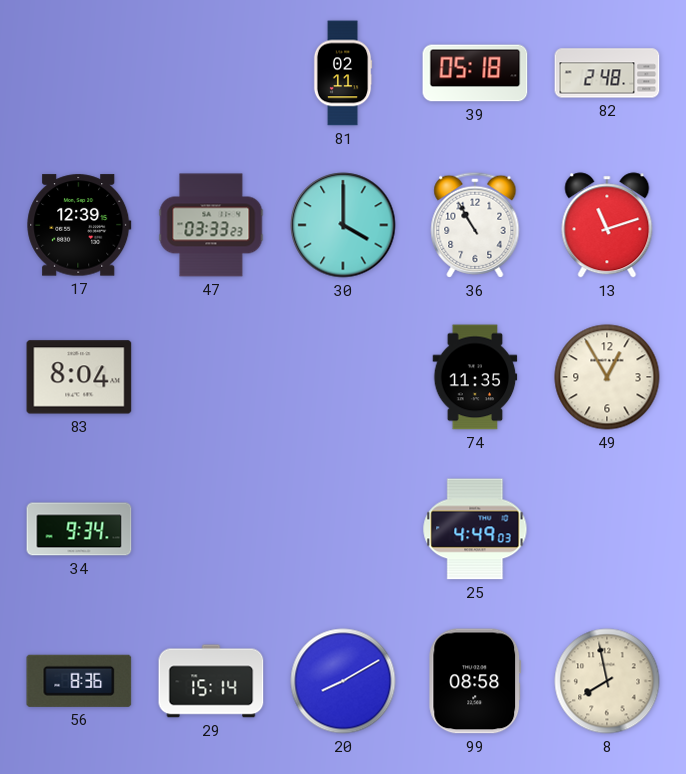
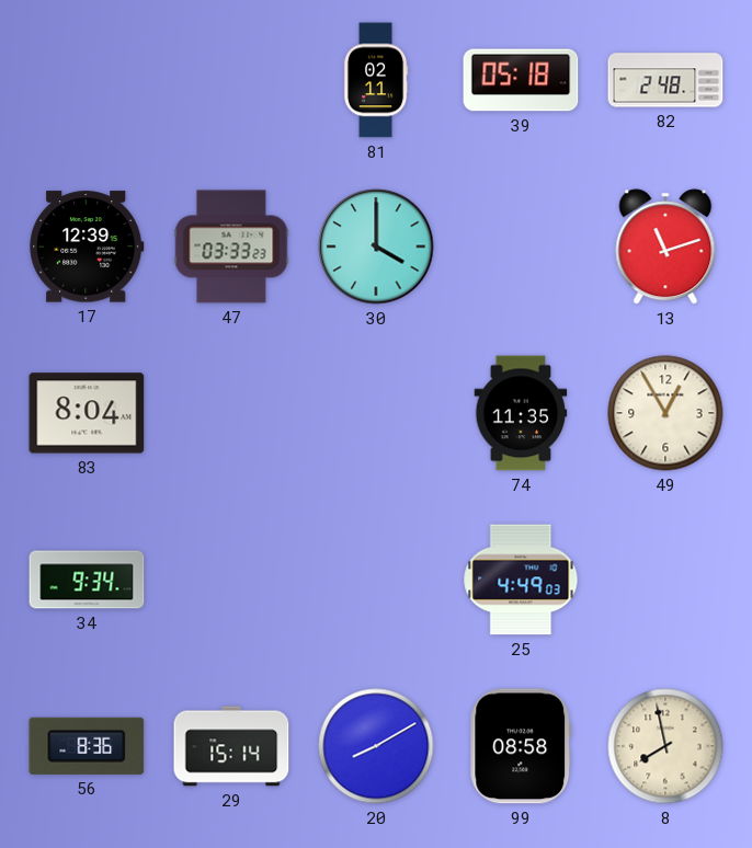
36: 10:55 -> none
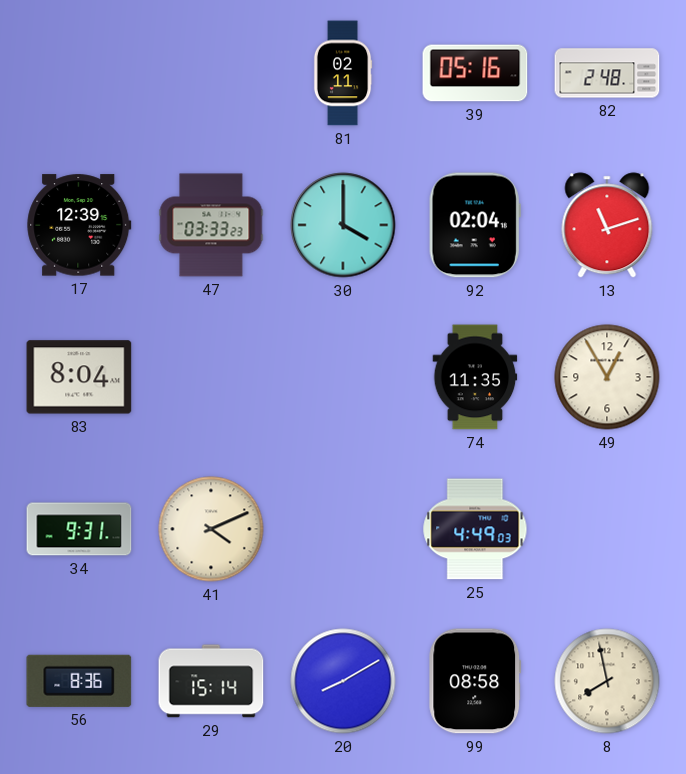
39: 05:18 -> 05:16
92: none -> 02:04
34: 9:34 -> 9:31
41: none -> 4:11
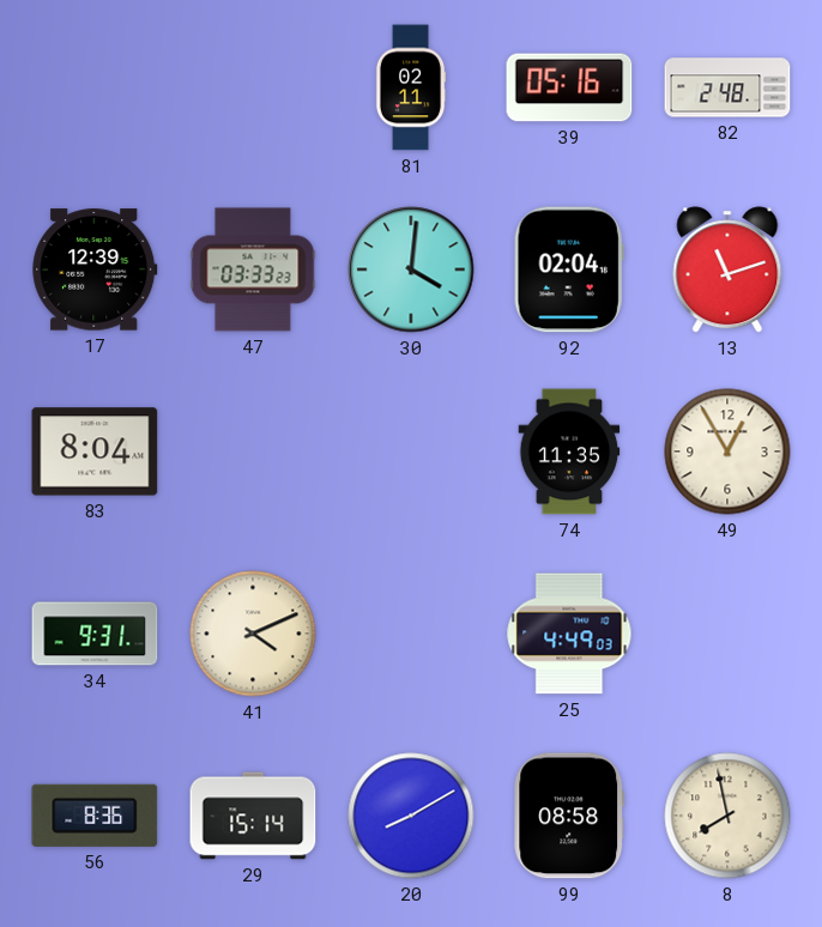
30: 4:00 -> 4:01
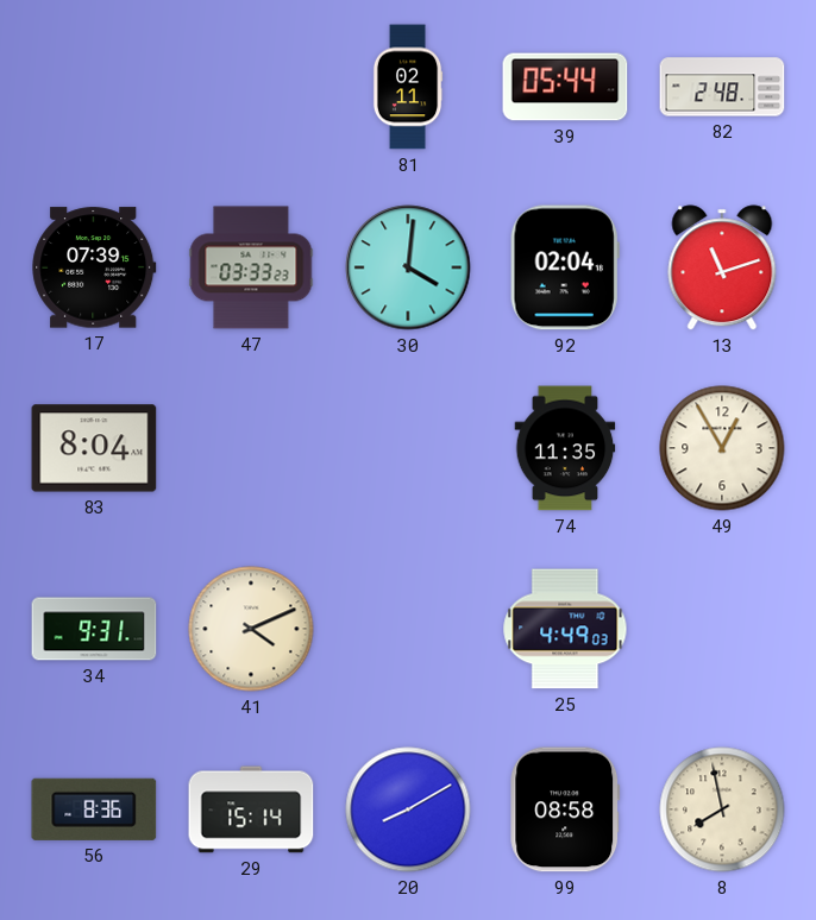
39: 05:16 -> 05:44
17: 12:39 -> 07:39
